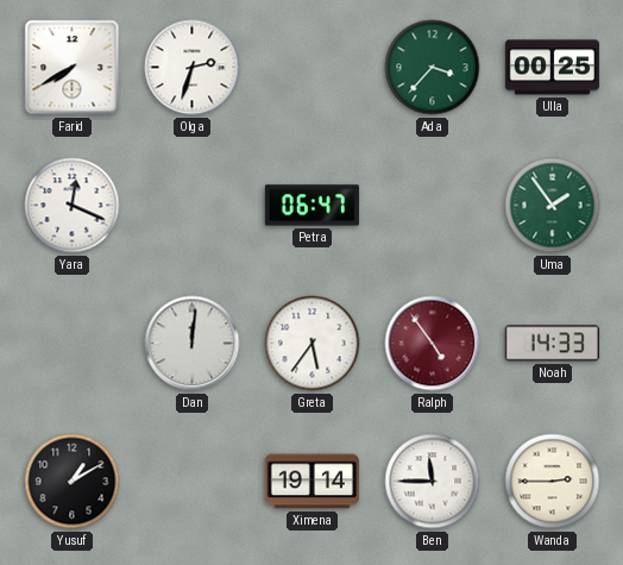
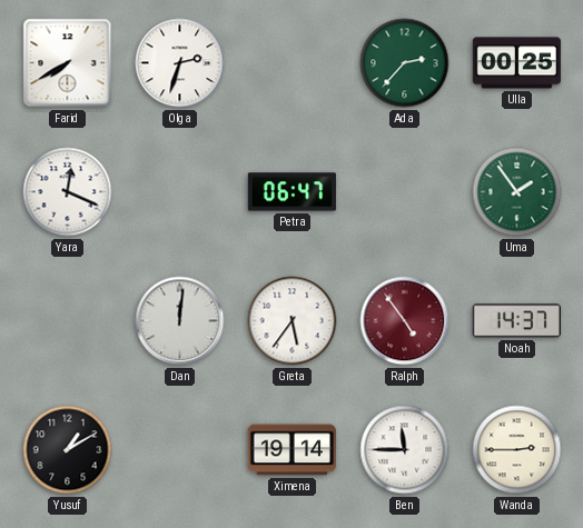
Ada: 3:37 -> 2:37
Noah: 14:33 -> 14:37
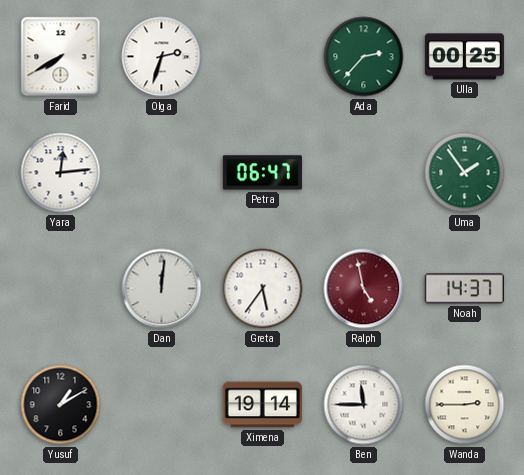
Yara: 12:19 -> 12:14
Ralph: 4:54 -> 4:58
